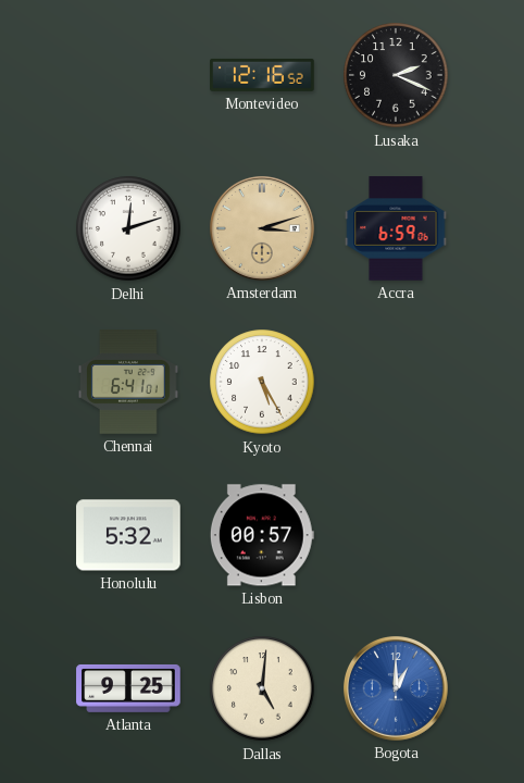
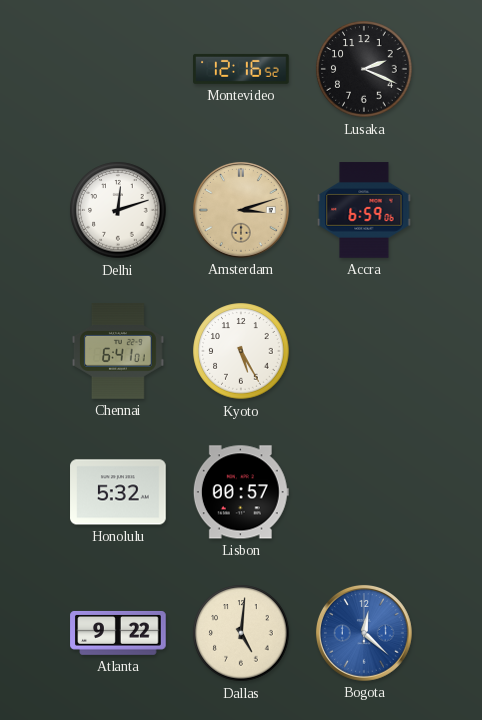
Atlanta: 9:25 -> 9:22
Bogota: 1:00 -> 12:22
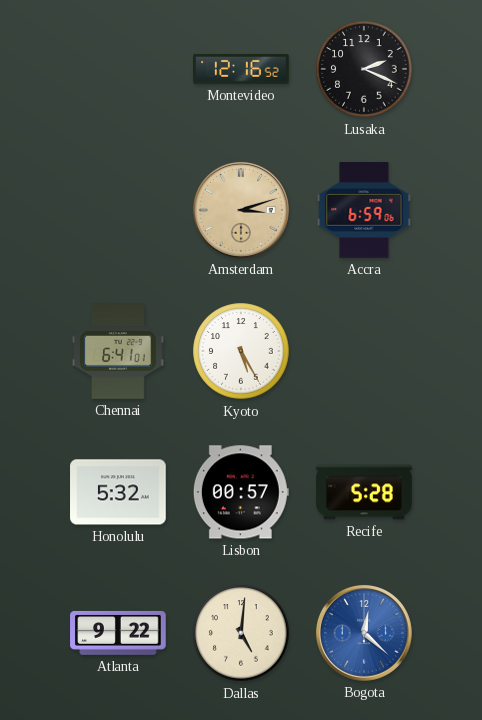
Delhi: 12:12 -> none
Recife: none -> 5:28
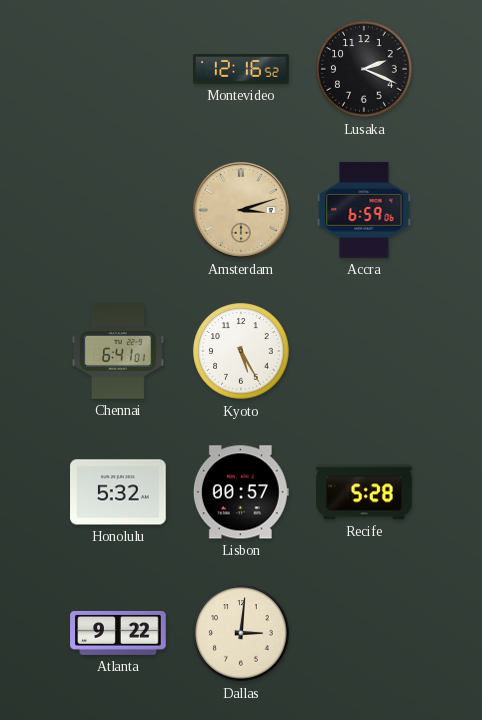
Dallas: 5:01 -> 3:01
Bogota: 12:22 -> none
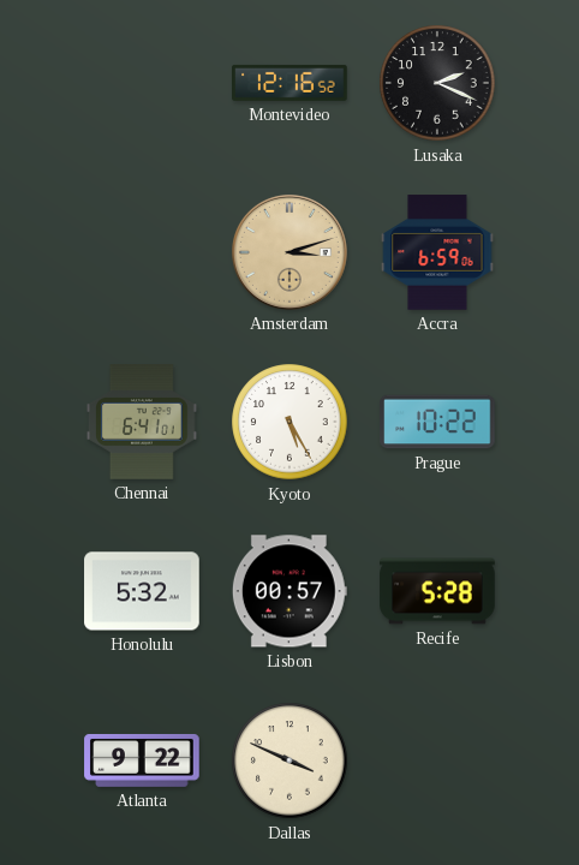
Prague: none -> 10:22
Dallas: 3:01 -> 3:49
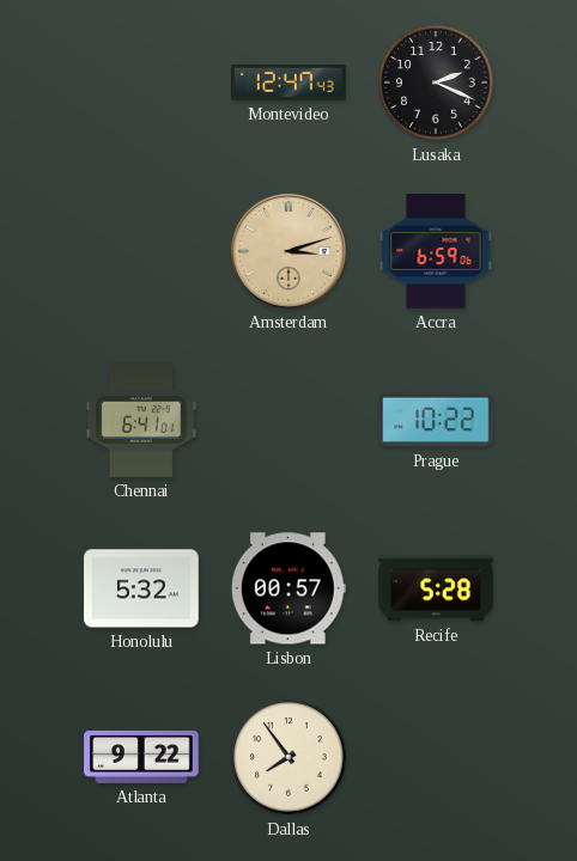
Montevideo: 12:16 -> 12:47
Kyoto: 5:25 -> none
Dallas: 3:49 -> 7:54
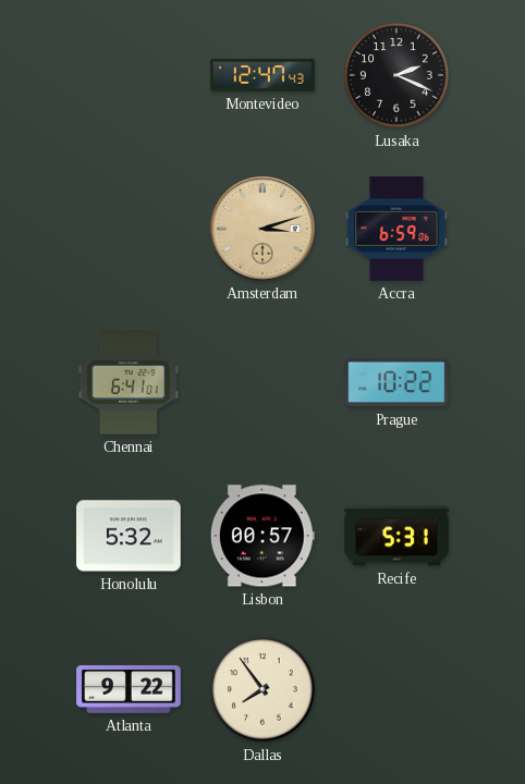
Recife: 5:28 -> 5:31
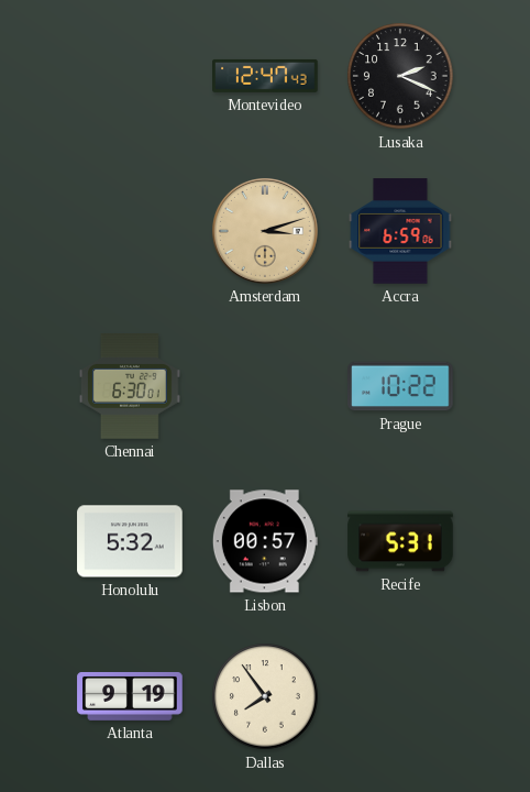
Chennai: 6:41 -> 6:30
Atlanta: 9:22 -> 9:19
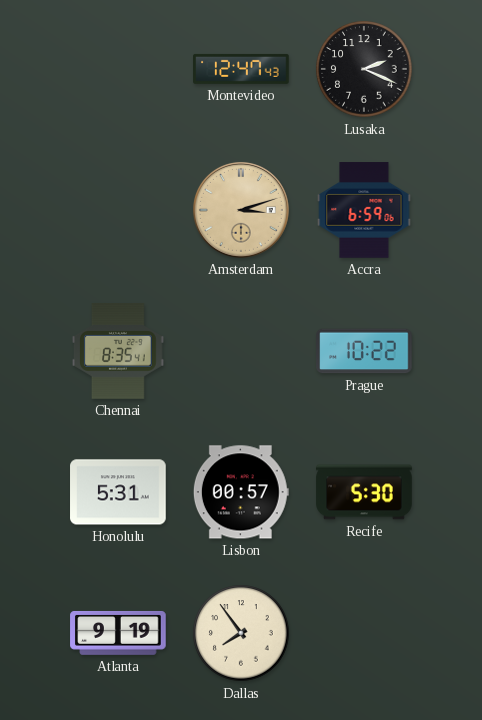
Chennai: 6:30 -> 8:35
Honolulu: 5:32 -> 5:31
Recife: 5:31 -> 5:30
